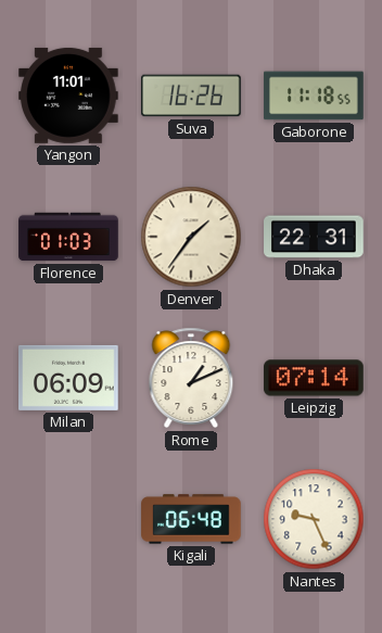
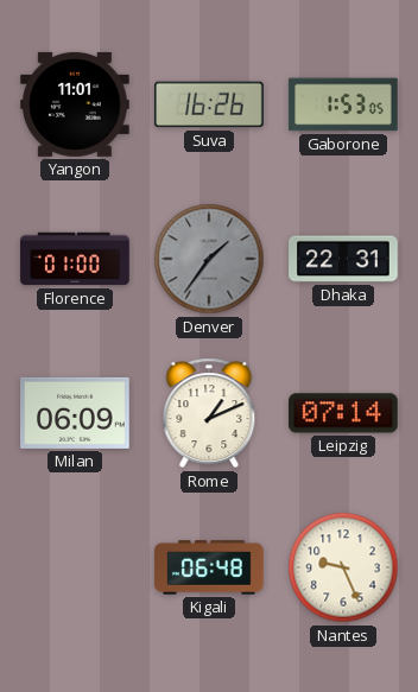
Gaborone: 11:18 -> 1:53
Florence: 01:03 -> 01:00
Denver dial: cream -> grey
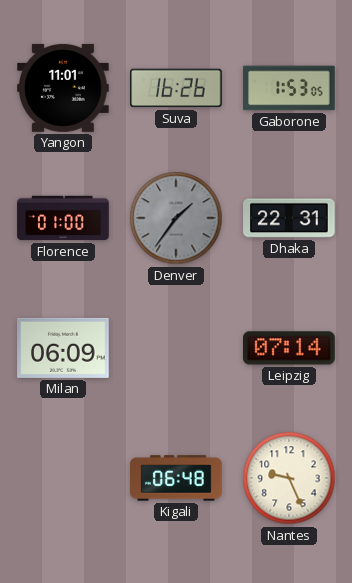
Rome: 1:11 -> none
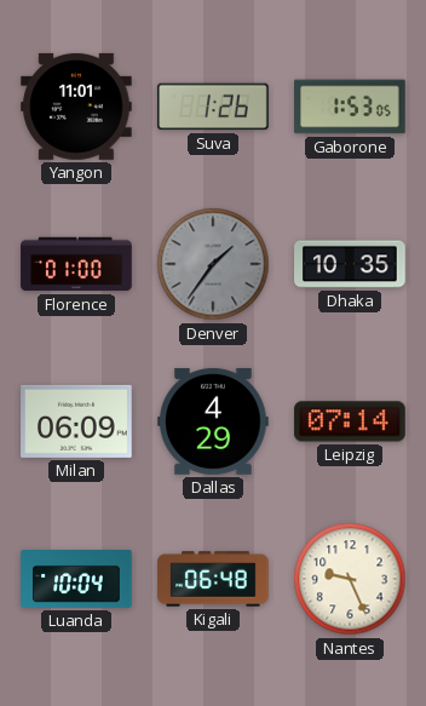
Suva: 16:26 -> 1:26
Dhaka: 22:31 -> 10:35
Dallas: none -> 4:29
Luanda: none -> 10:04
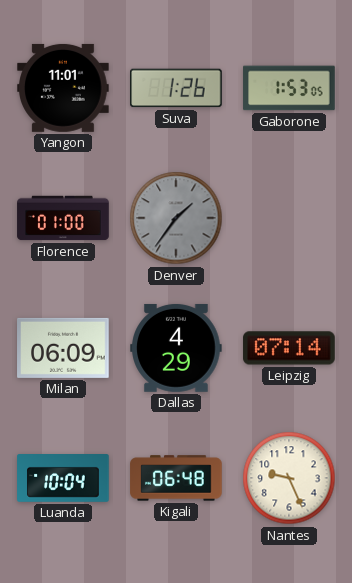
Dhaka: 10:35 -> none
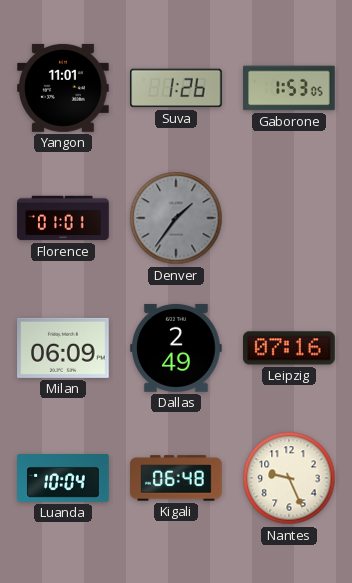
Florence: 01:00 -> 01:01
Dallas: 4:29 -> 2:49
Leipzig: 07:14 -> 07:16
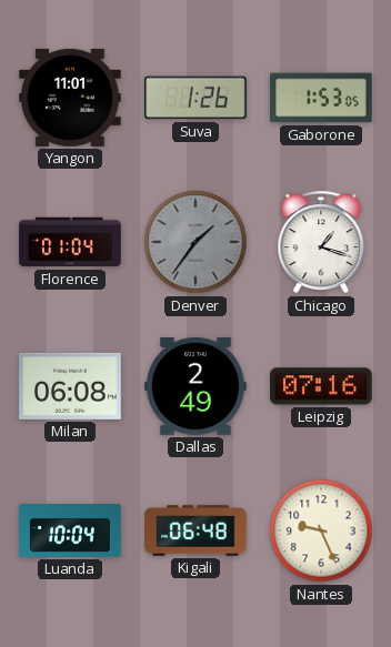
Florence: 01:01 -> 01:04
Chicago: none -> 1:18
Milan: 06:09 -> 06:08
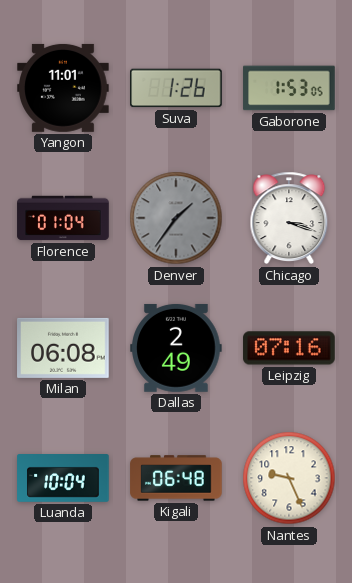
Chicago: 1:18 -> 3:18
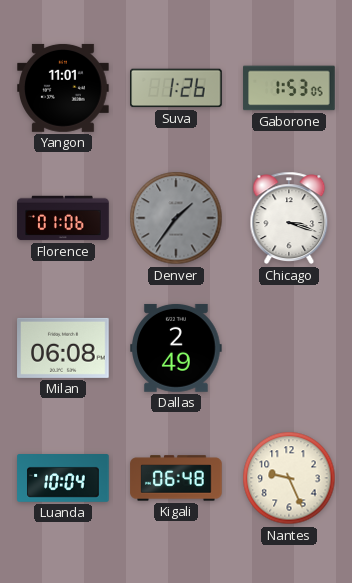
Florence: 01:04 -> 01:06
Leipzig: 07:16 -> none
